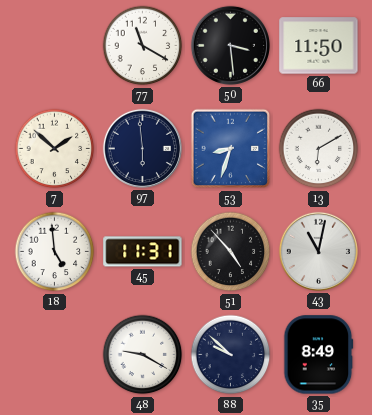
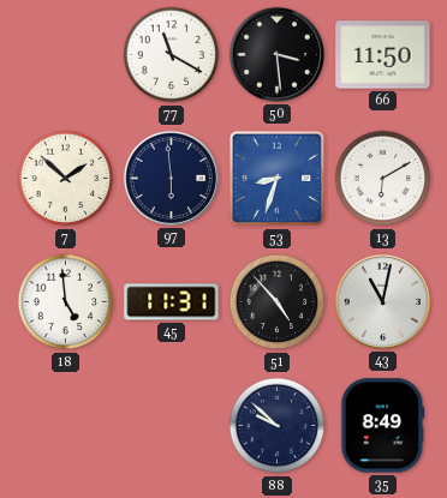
48: 9:20 -> none
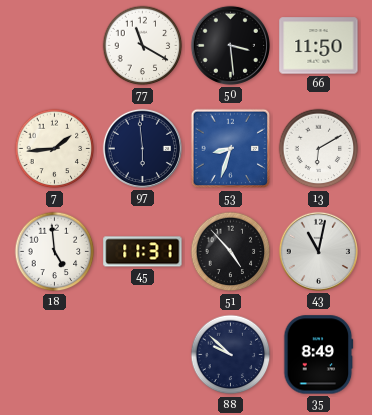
7: 1:52 -> 1:44
